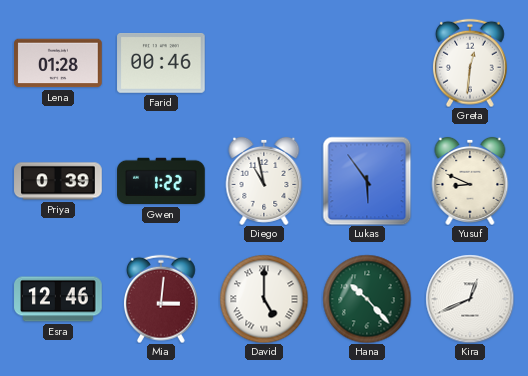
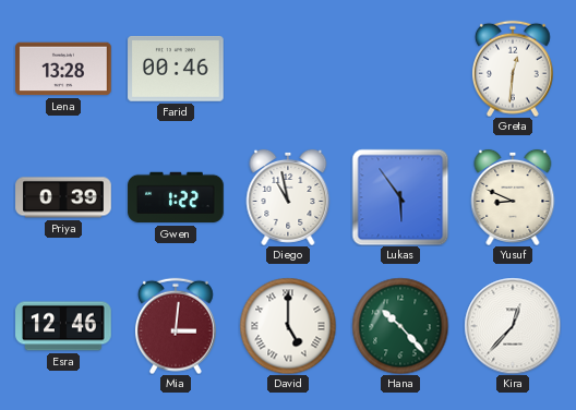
Lena: 01:28 -> 13:28
Kira: 12:41 -> 12:37
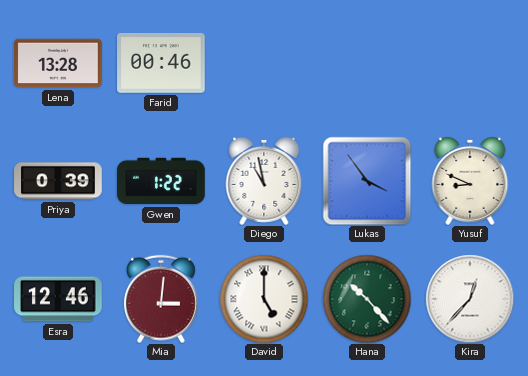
Greta: 12:31 -> none
Lukas: 5:54 -> 3:54
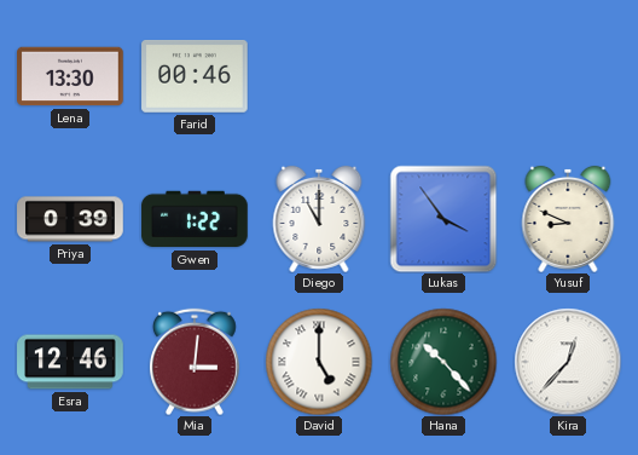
Lena: 13:28 -> 13:30
Diego: 10:58 -> 11:00
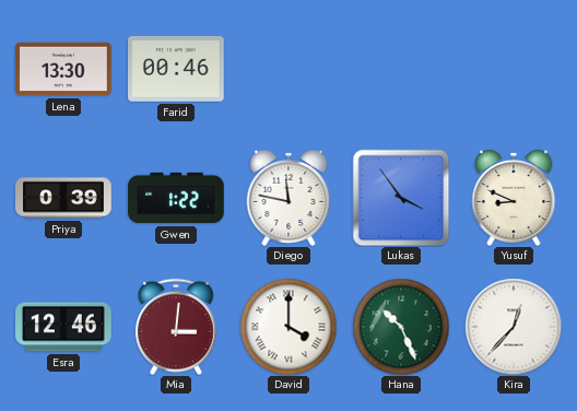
Diego: 11:00 -> 11:47
David: 5:00 -> 4:00
Hana: 10:23 -> 10:26
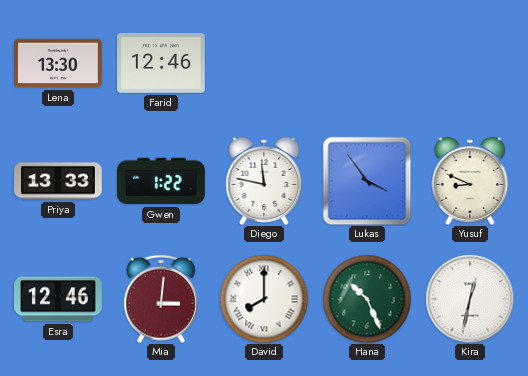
Farid: 00:46 -> 12:46
Priya: 0:39 -> 13:33
David: 4:00 -> 8:00
Kira: 12:37 -> 12:32
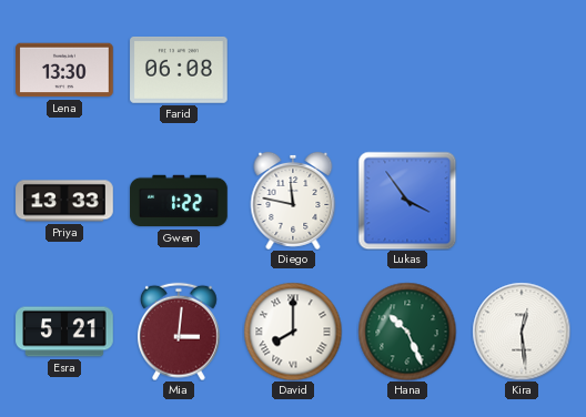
Farid: 12:46 -> 06:08
Yusuf: 8:49 -> none
Esra: 12:46 -> 5:21
Kira: 12:32 -> 12:29
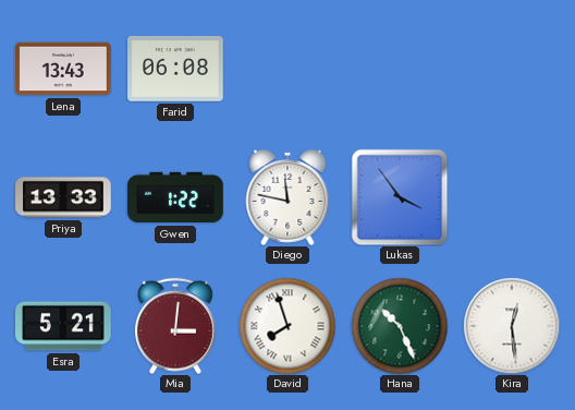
Lena: 13:30 -> 13:43
David: 8:00 -> 7:57
